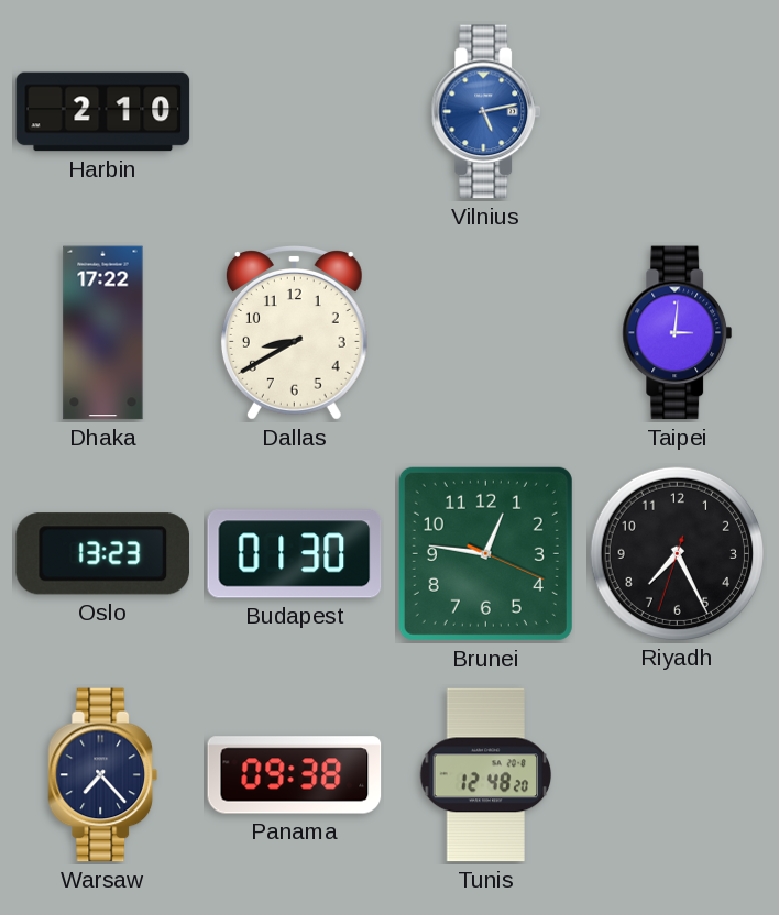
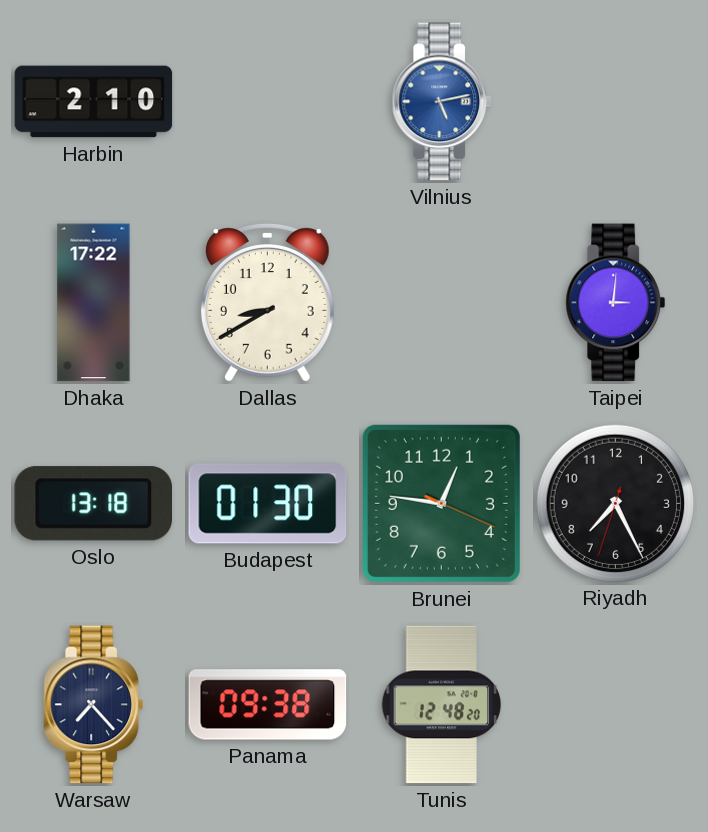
Oslo: 13:23 -> 13:18
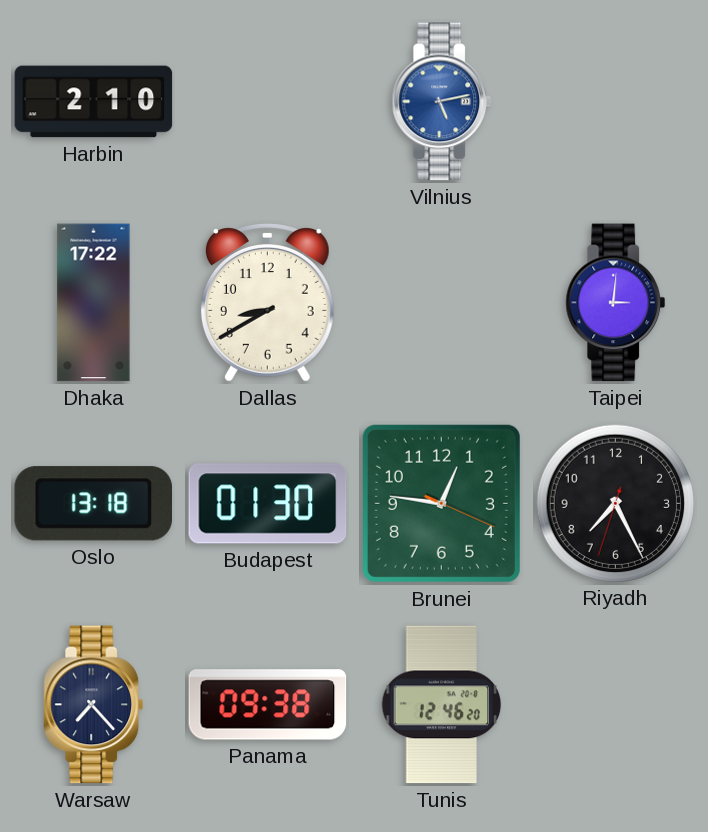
Tunis: 12:48 -> 12:46
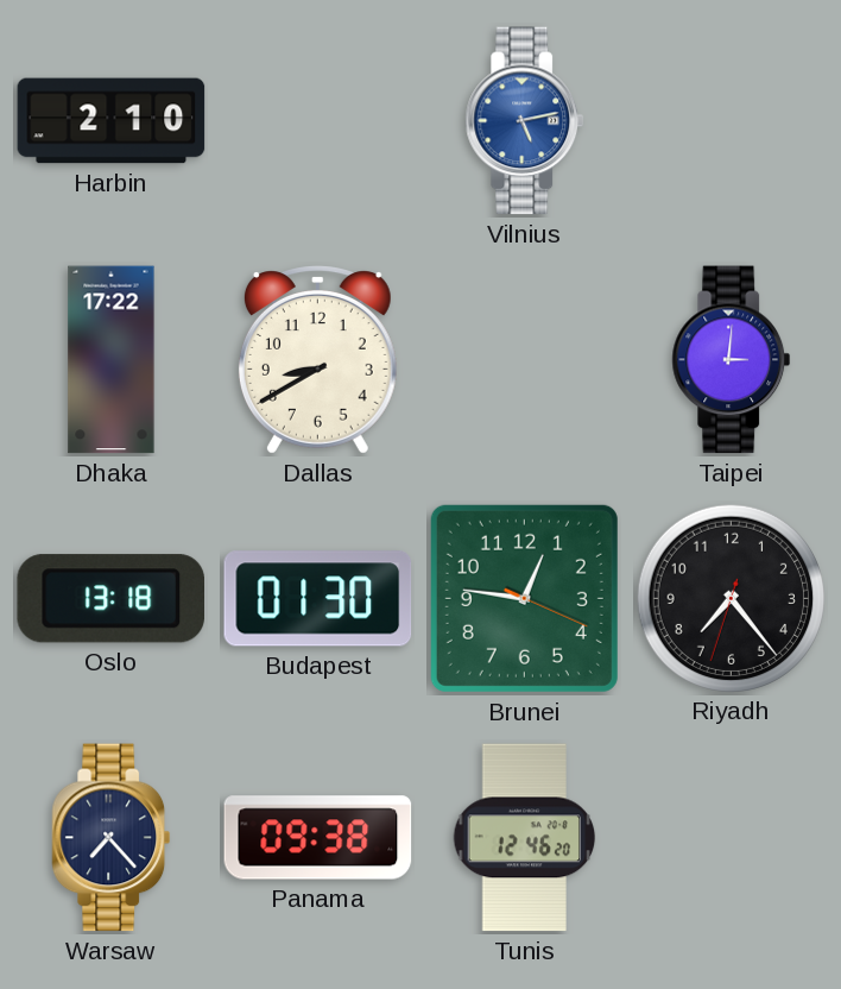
Riyadh: 7:25 -> 7:23
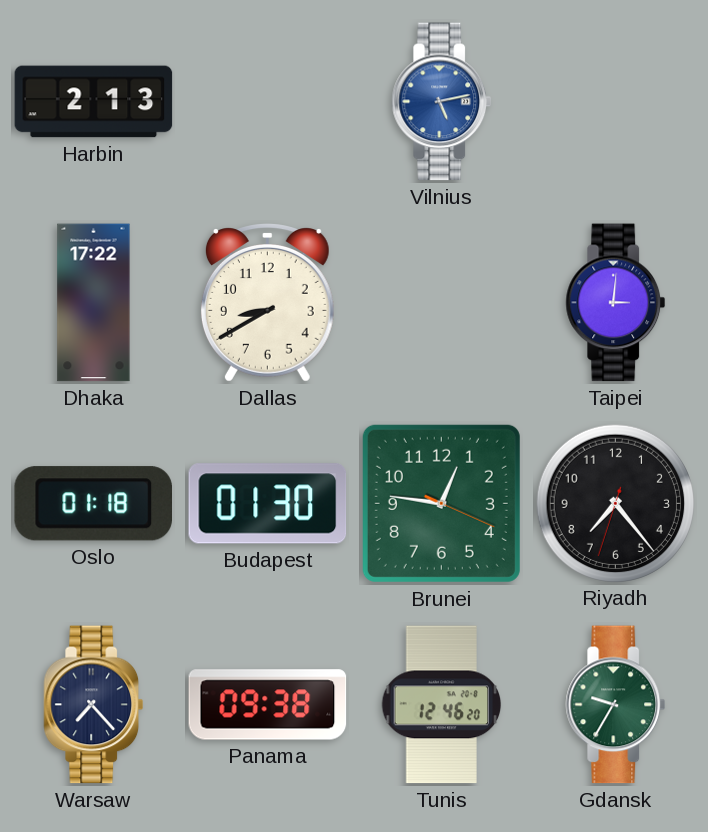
Harbin: 2:10 -> 2:13
Oslo: 13:18 -> 01:18
Gdansk: none -> 9:35
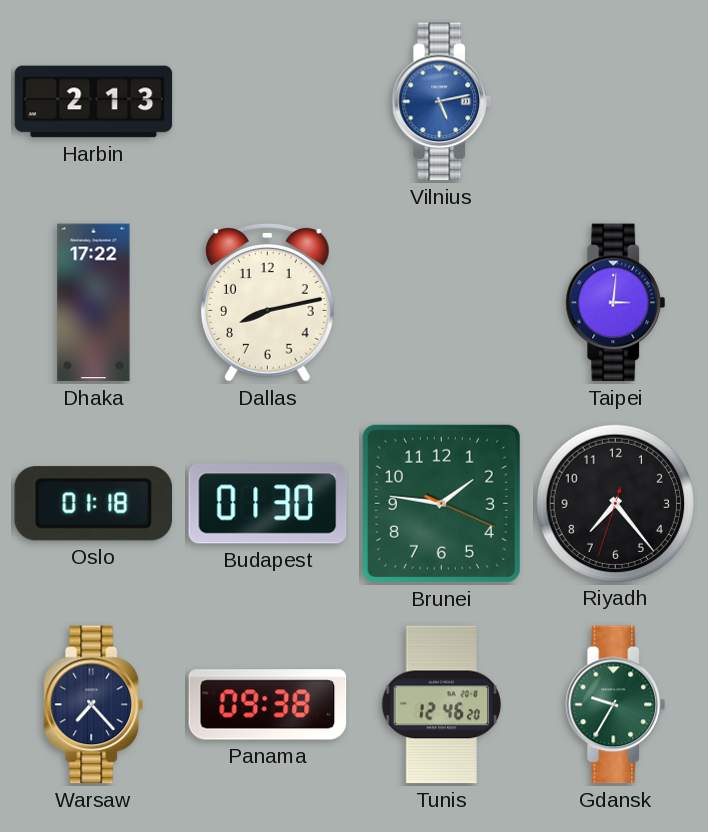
Dallas: 8:40 -> 8:13
Brunei: 12:46 -> 1:46
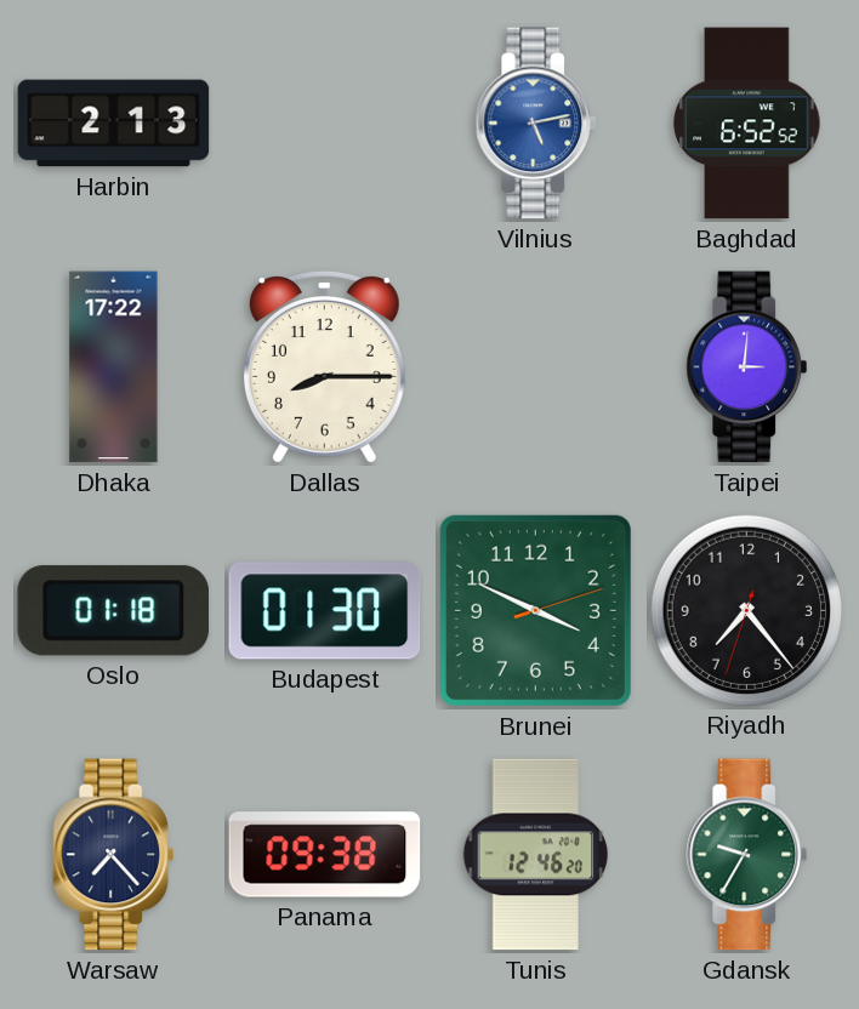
Baghdad: none -> 6:52
Dallas: 8:13 -> 8:15
Brunei: 1:46 -> 3:49
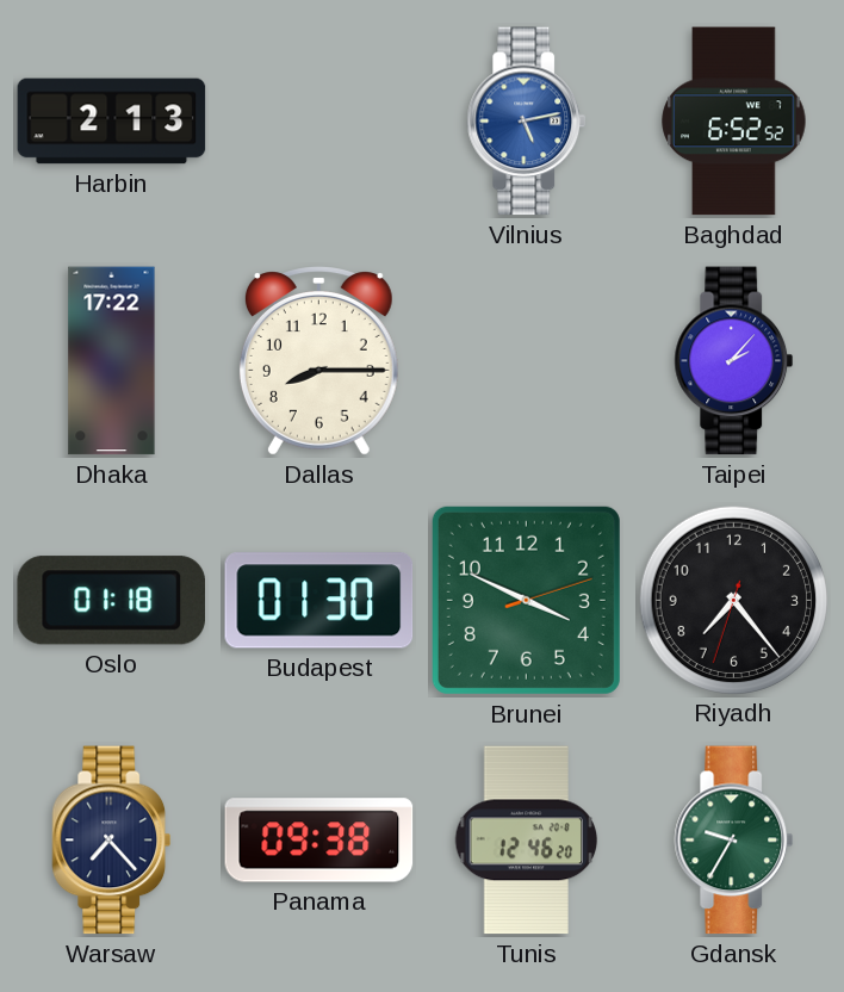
Taipei: 3:01 -> 2:07
